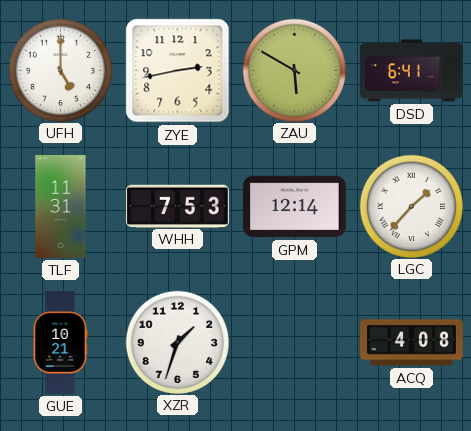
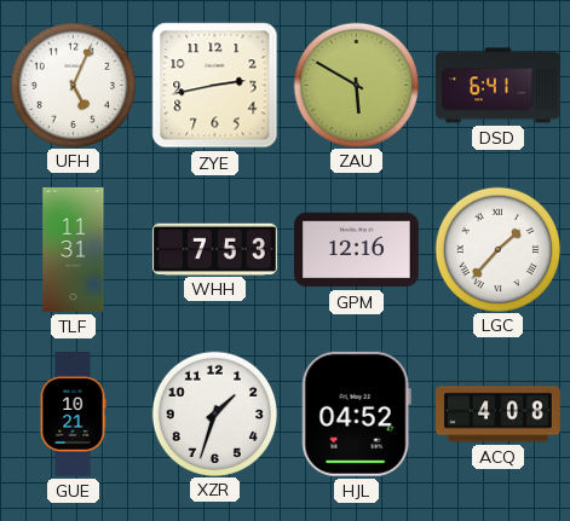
UFH: 5:00 -> 5:04
GPM: 12:14 -> 12:16
HJL: none -> 04:52
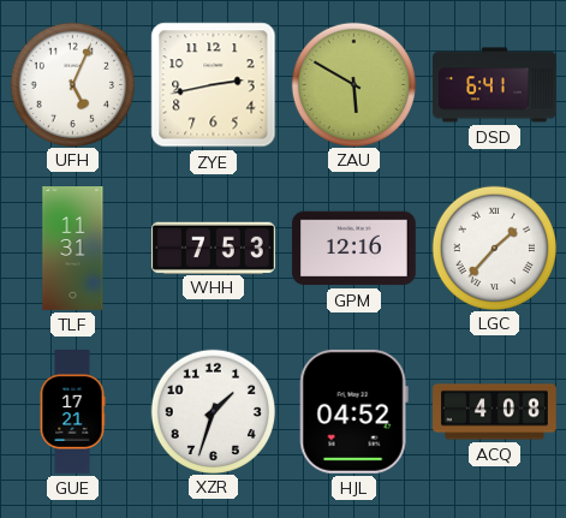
GUE: 10:21 -> 17:21
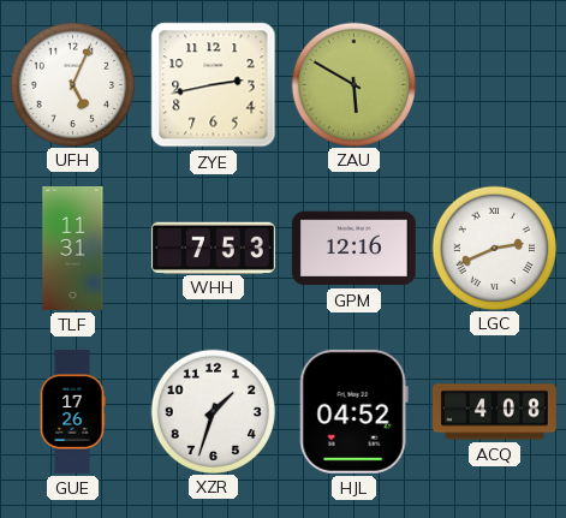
DSD: 6:41 -> none
LGC: 1:37 -> 2:41
GUE: 17:21 -> 17:26
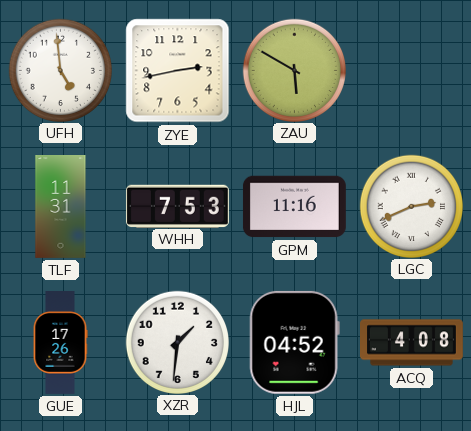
UFH: 5:04 -> 4:59
GPM: 12:16 -> 11:16
XZR: 1:33 -> 1:31
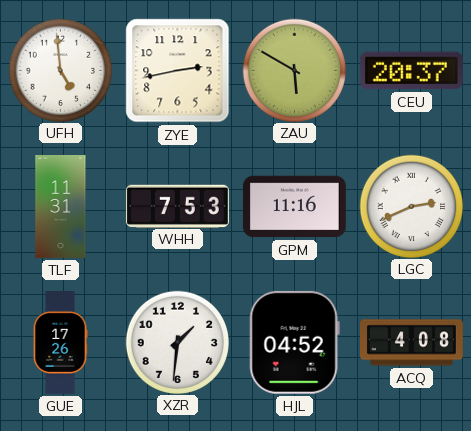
CEU: none -> 20:37
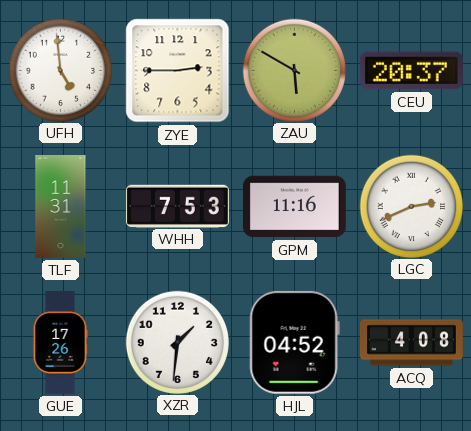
ZYE: 2:43 -> 2:45
